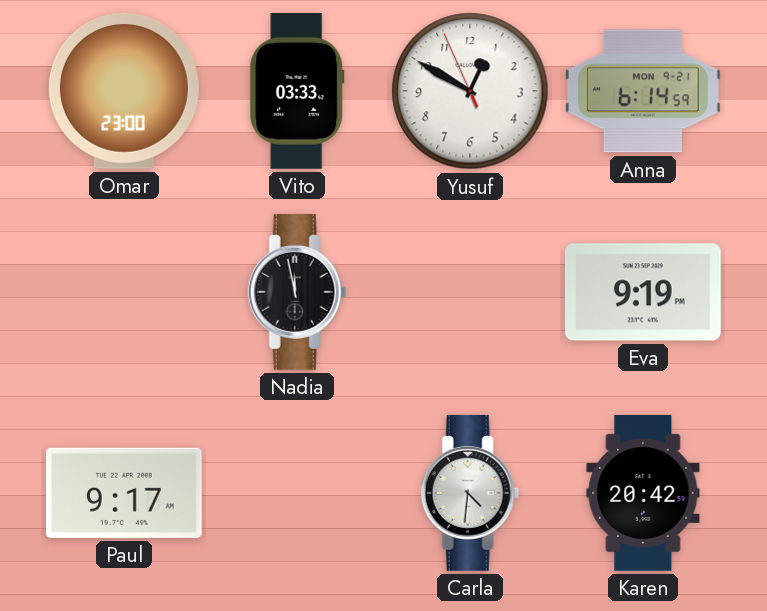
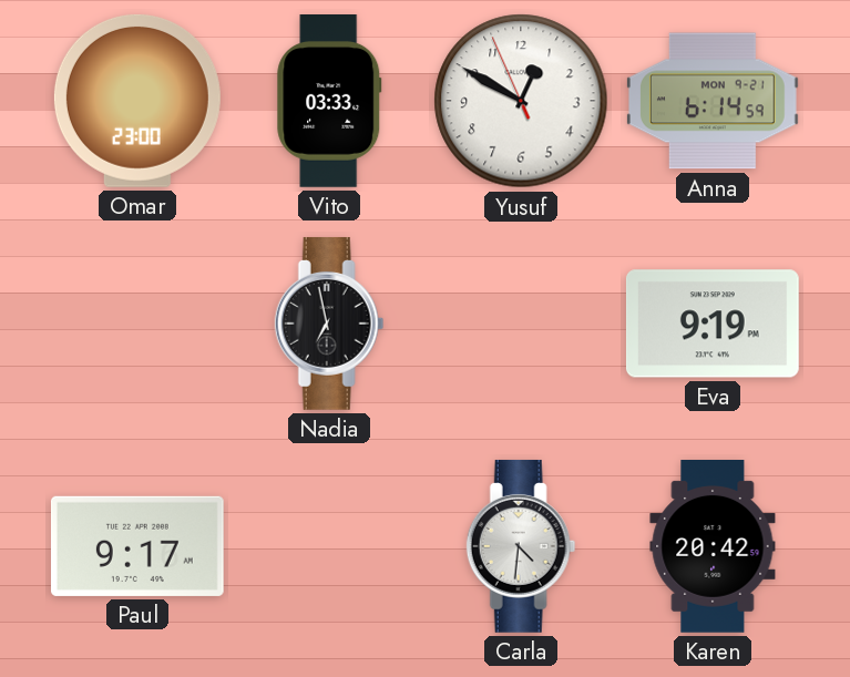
Nadia: 11:58 -> 6:58
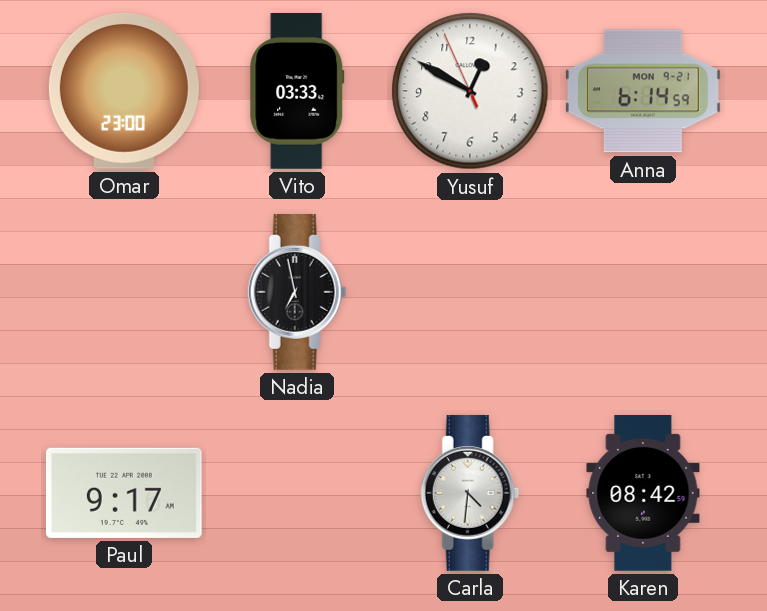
Eva: 9:19 -> none
Karen: 20:42 -> 08:42
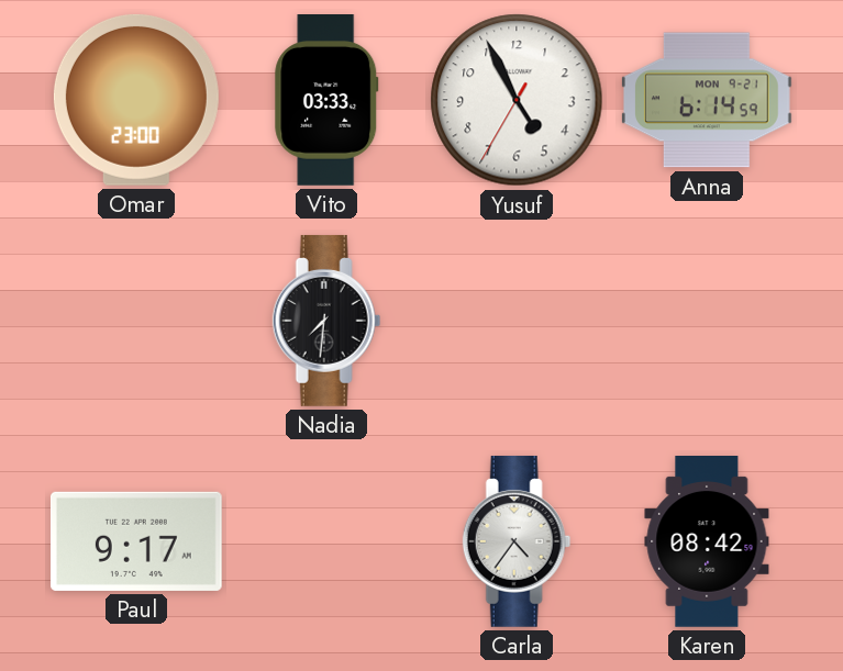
Yusuf: 12:49 -> 4:55
Nadia: 6:58 -> 7:31
Carla: 4:31 -> 4:36
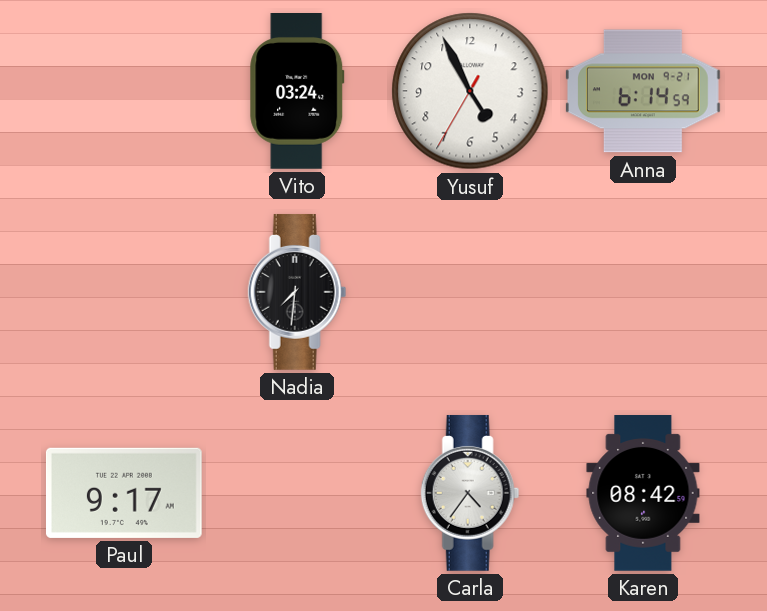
Omar: 23:00 -> none
Vito: 03:33 -> 03:24
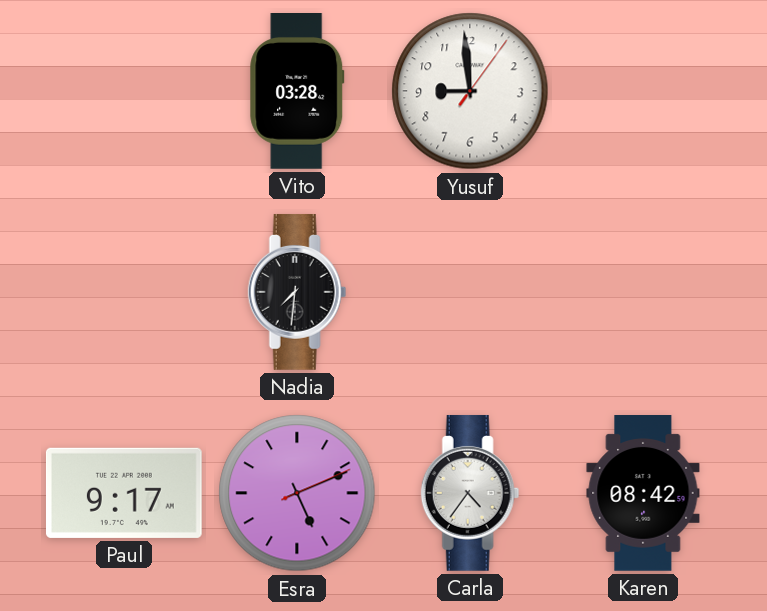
Vito: 03:24 -> 03:28
Yusuf: 4:55 -> 8:59
Anna: 6:14 -> none
Esra: none -> 5:11
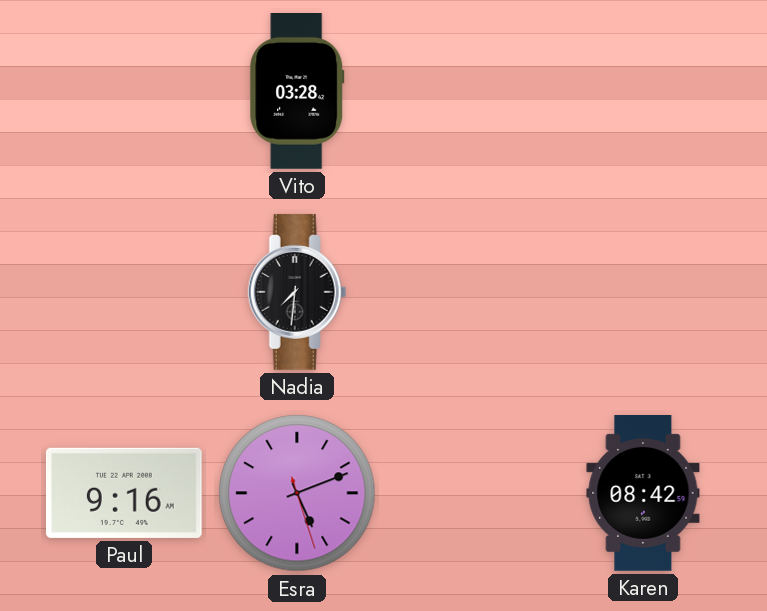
Yusuf: 8:59 -> none
Paul: 9:17 -> 9:16
Esra: 5:11:11 -> 5:11:27
Carla: 4:36 -> none
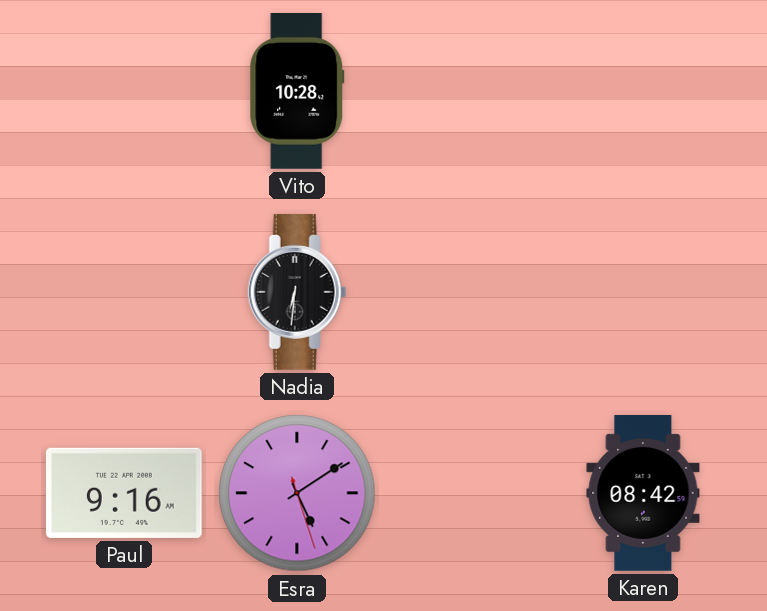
Vito: 03:28 -> 10:28
Nadia: 7:31 -> 6:31
Esra: 5:11 -> 5:09
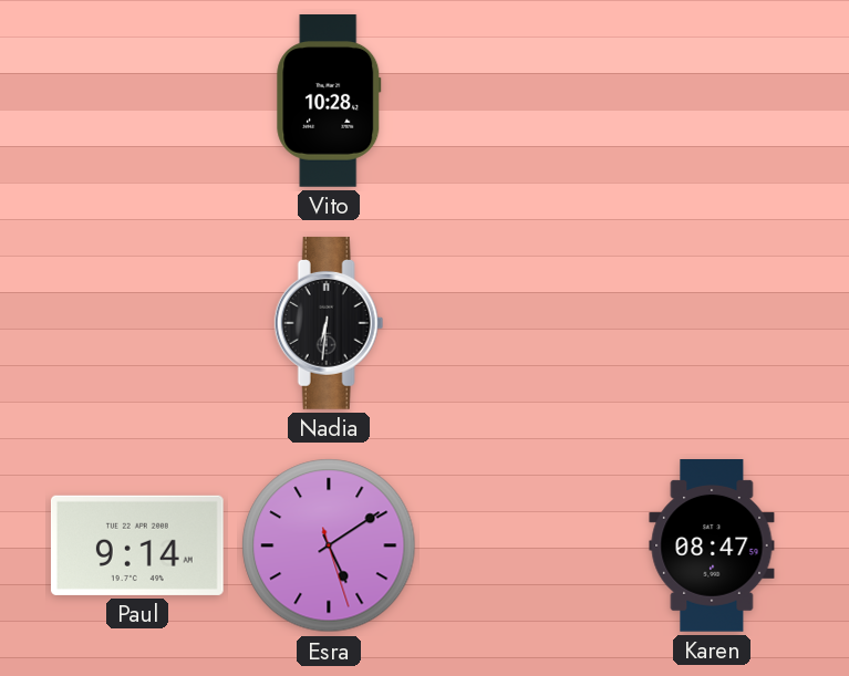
Paul: 9:16 -> 9:14
Karen: 08:42 -> 08:47
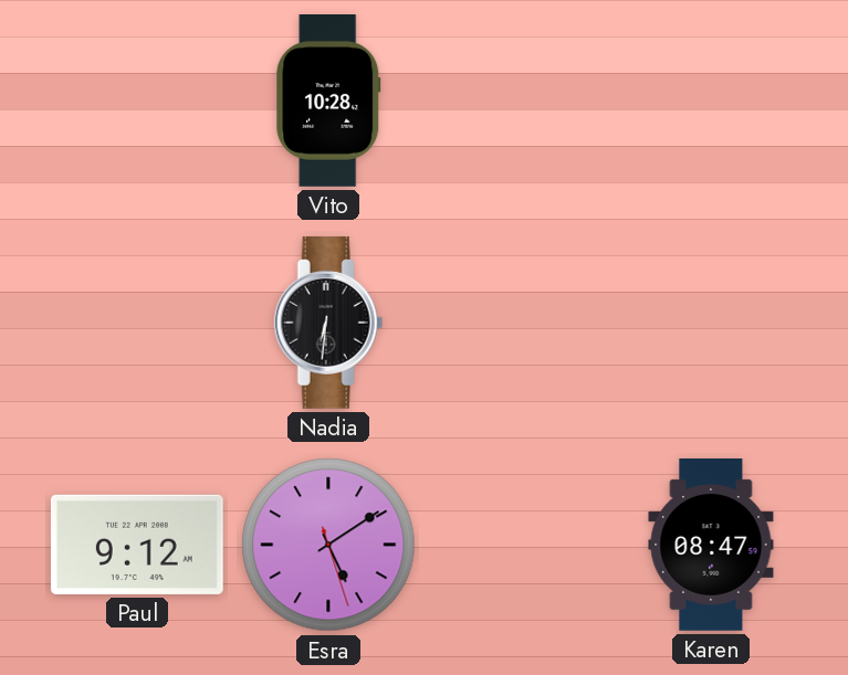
Paul: 9:14 -> 9:12
